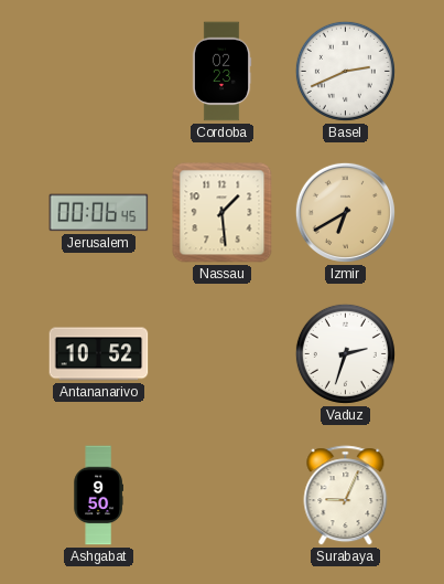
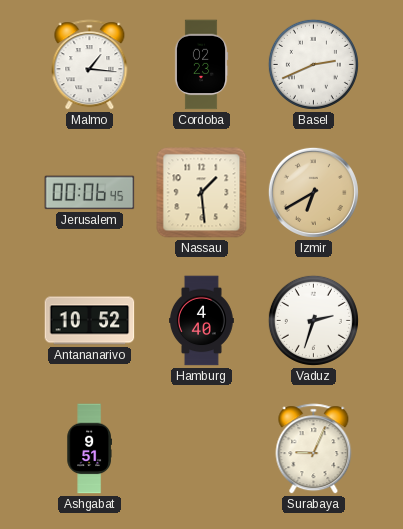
Malmo: none -> 1:16
Hamburg: none -> 4:40
Ashgabat: 9:50 -> 9:51
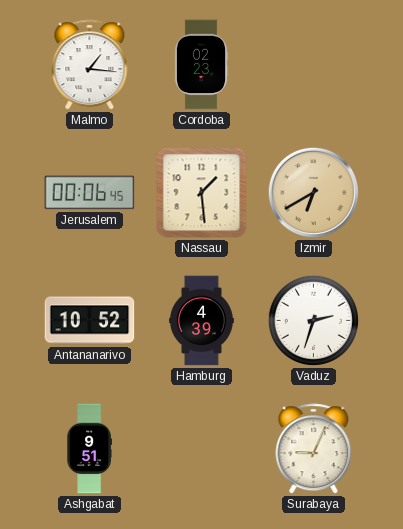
Basel: 2:41 -> none
Hamburg: 4:40 -> 4:39
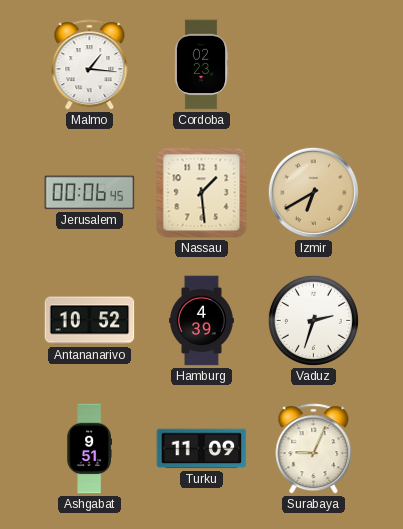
Turku: none -> 11:09
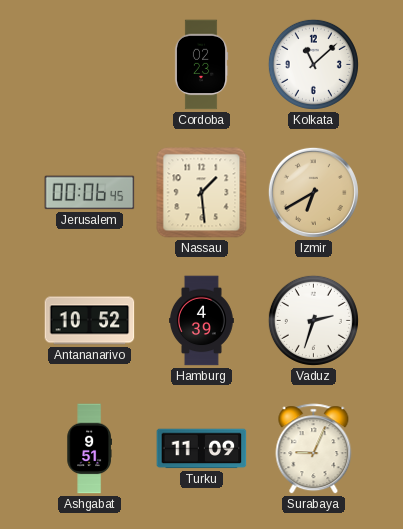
Malmo: 1:16 -> none
Kolkata: none -> 11:08
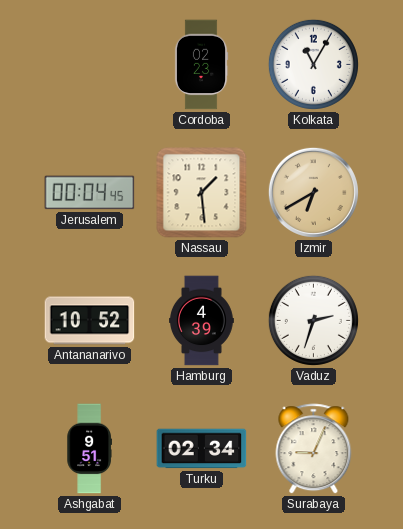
Kolkata: 11:08 -> 11:05
Jerusalem: 00:06 -> 00:04
Turku: 11:09 -> 02:34
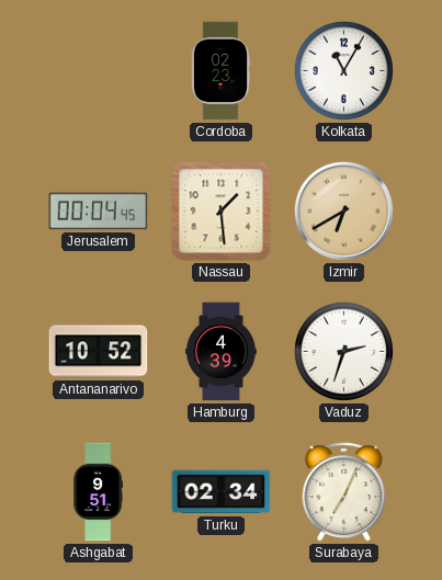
Surabaya: 9:04 -> 7:04
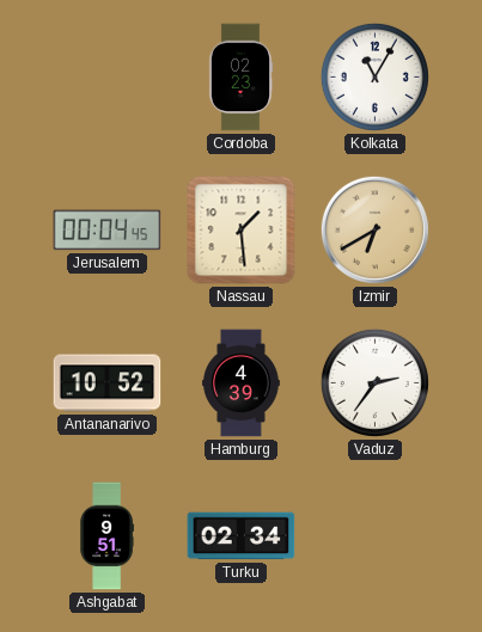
Vaduz: 2:33 -> 2:36
Surabaya: 7:04 -> none
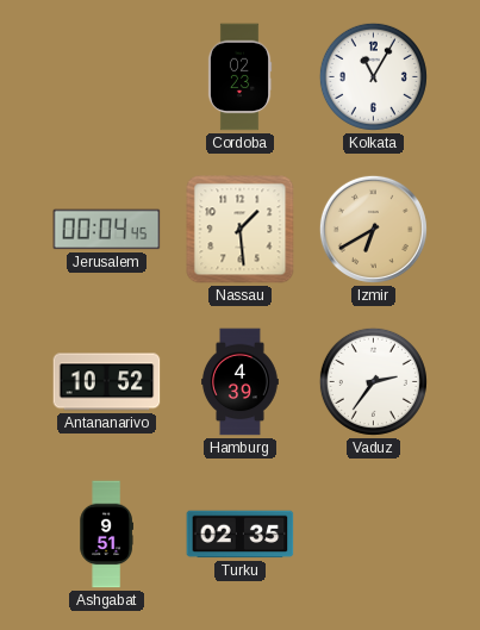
Turku: 02:34 -> 02:35
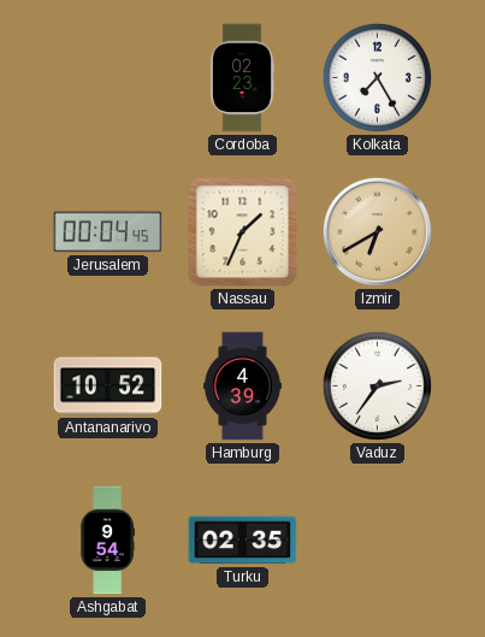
Kolkata: 11:05 -> 7:25
Nassau: 1:29 -> 1:34
Ashgabat: 9:51 -> 9:54
